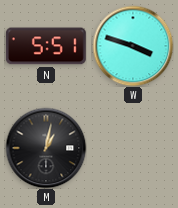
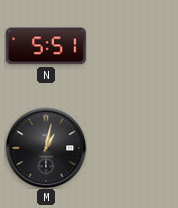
W: 3:48 -> none
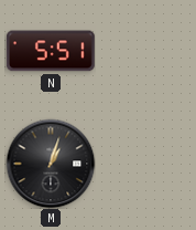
M: 1:02 -> 1:03
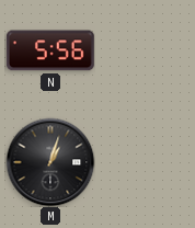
N: 5:51 -> 5:56
